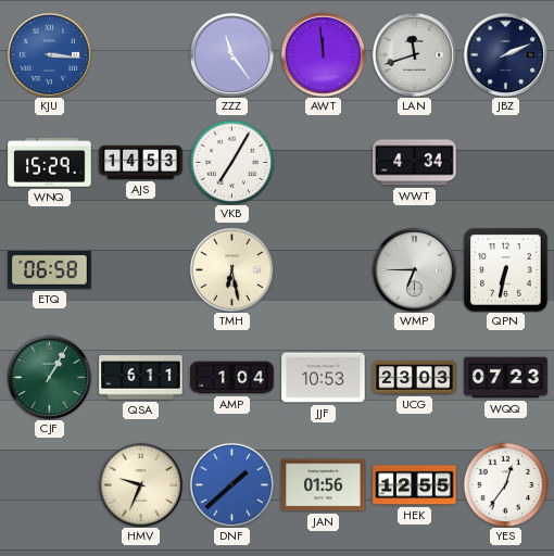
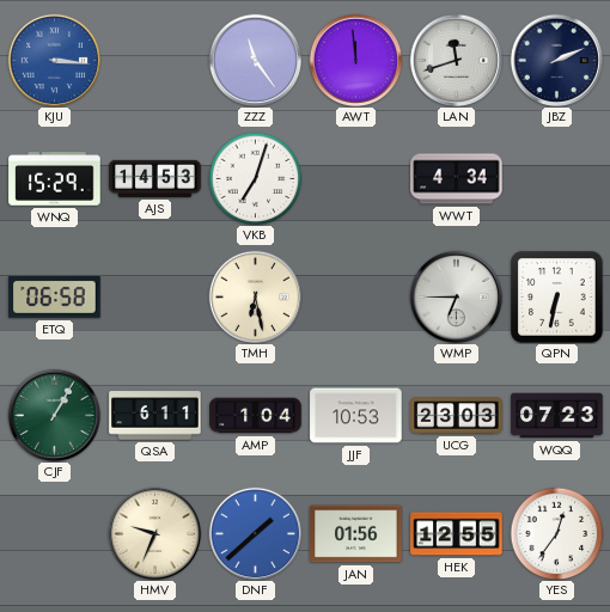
VKB: 7:05 -> 7:03
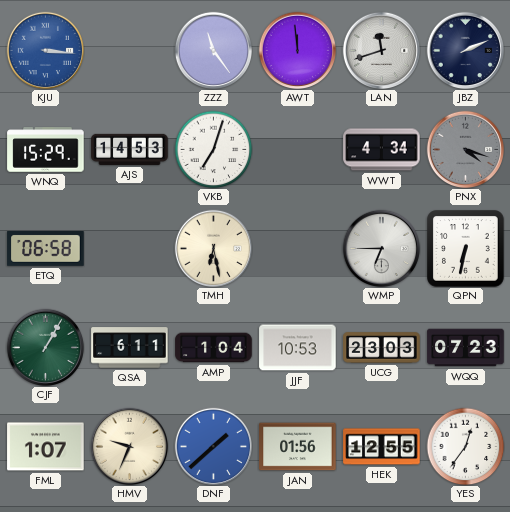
PNX: none -> 4:18
FML: none -> 1:07
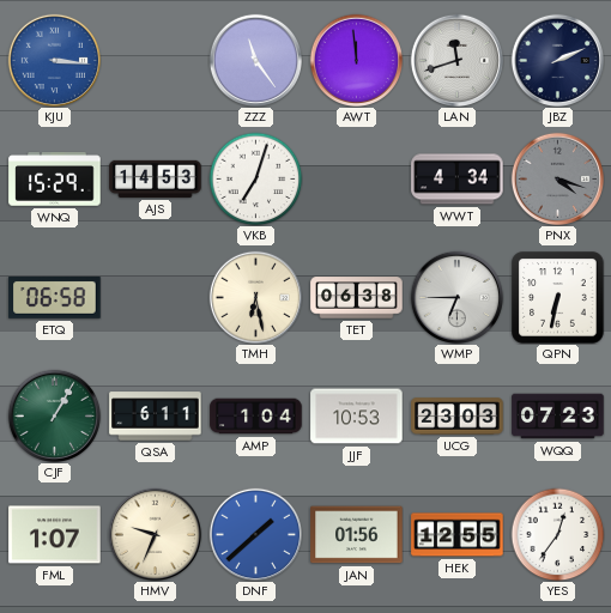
TET: none -> 06:38
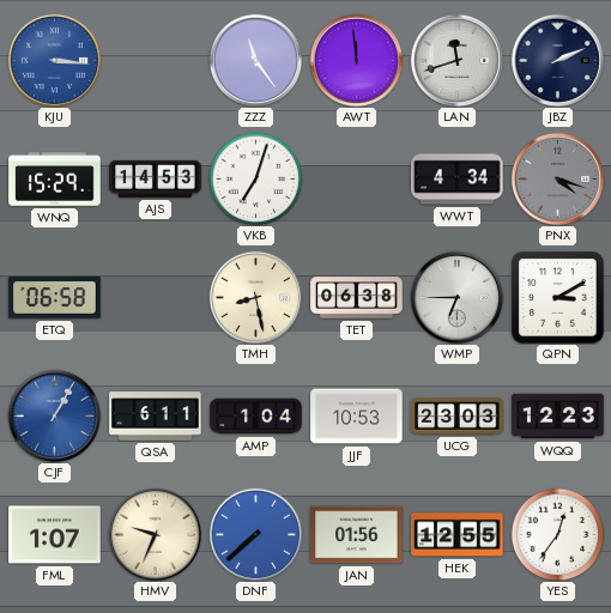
TMH: 6:28 -> 8:28
QPN: 6:32 -> 3:10
CJF dial: green -> blue
WQQ: 07:23 -> 12:23
DNF: 1:38 -> 7:38
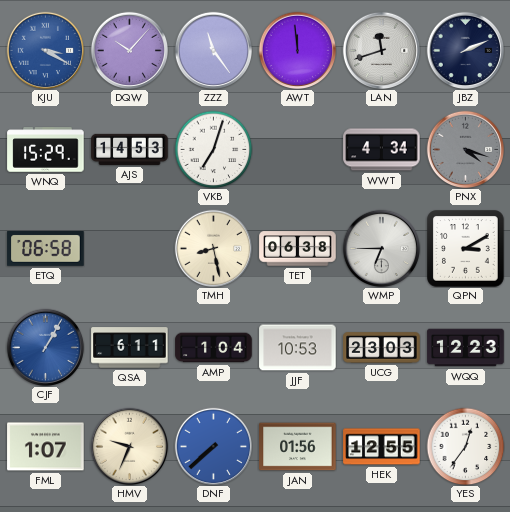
KJU: 3:16 -> 3:20
DQW: none -> 10:07
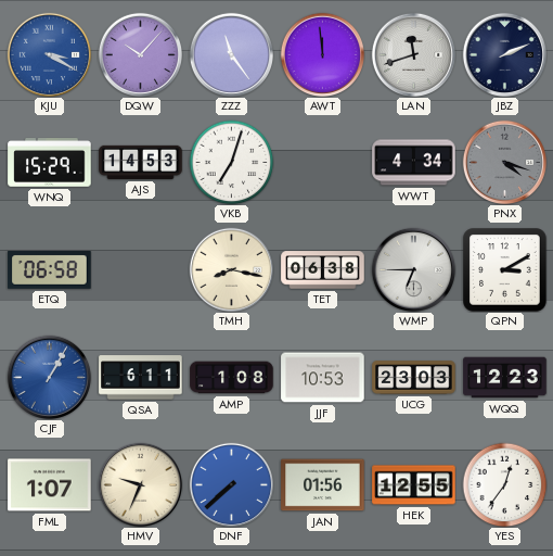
TMH: 8:28 -> 8:17
AMP: 1:04 -> 1:08
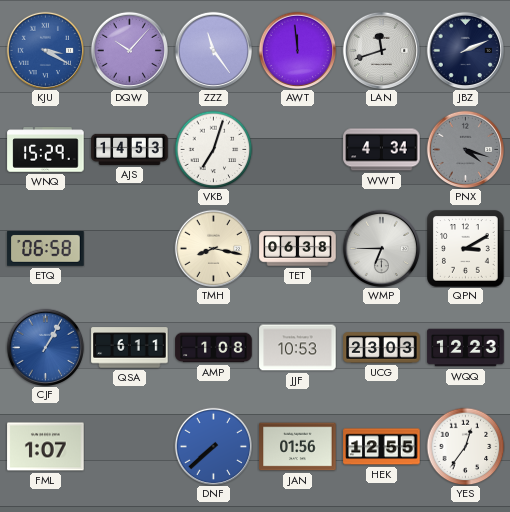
HMV: 9:34 -> none
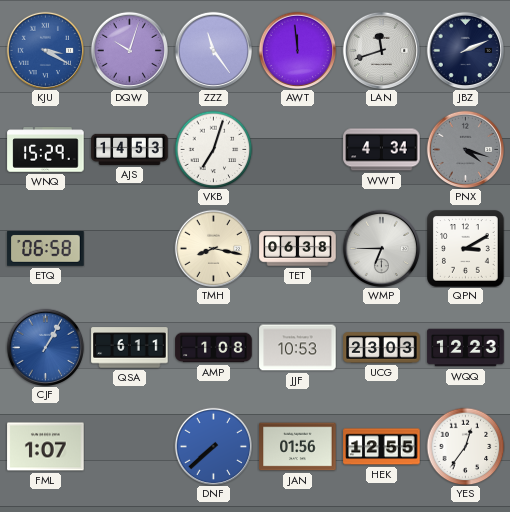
DQW: 10:07 -> 10:03
